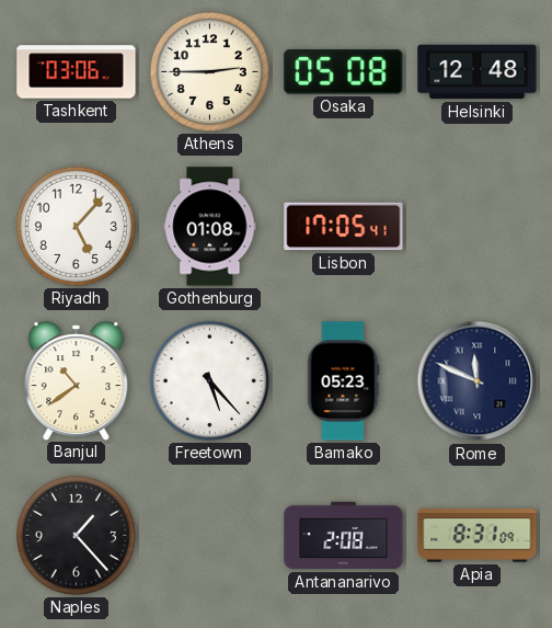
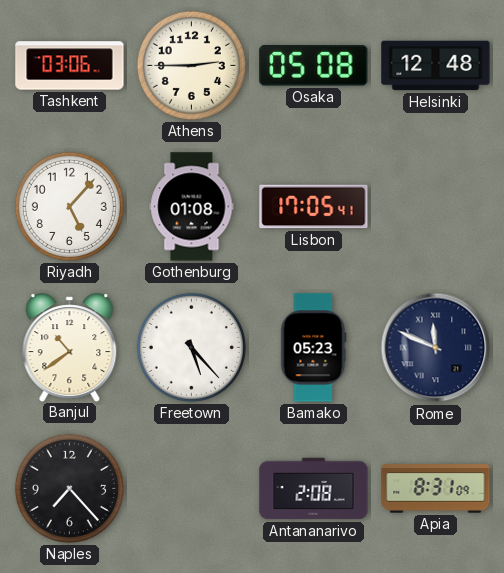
Naples: 1:23 -> 7:23
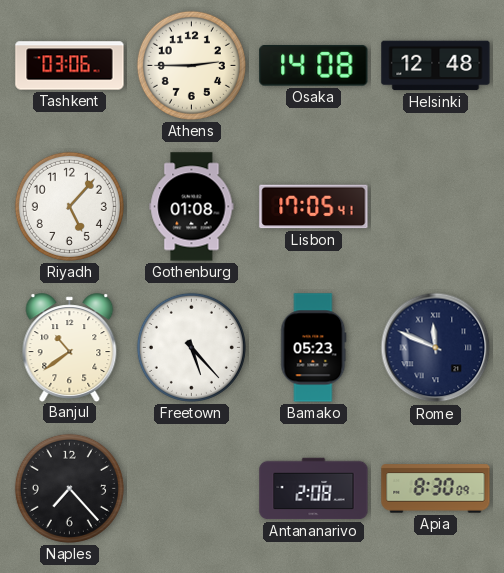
Osaka: 05:08 -> 14:08
Apia: 8:31 -> 8:30
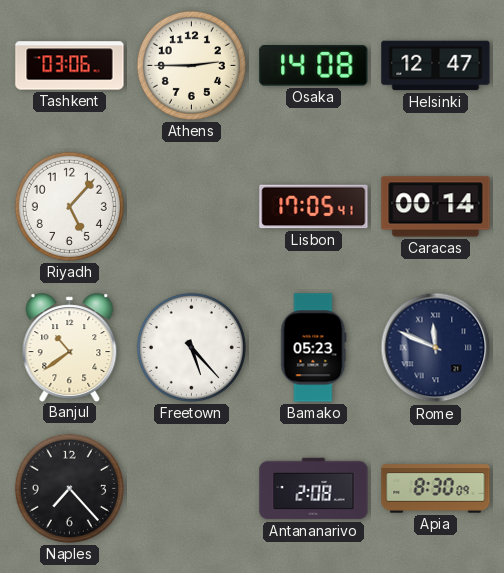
Helsinki: 12:48 -> 12:47
Gothenburg: 01:08 -> none
Caracas: none -> 00:14
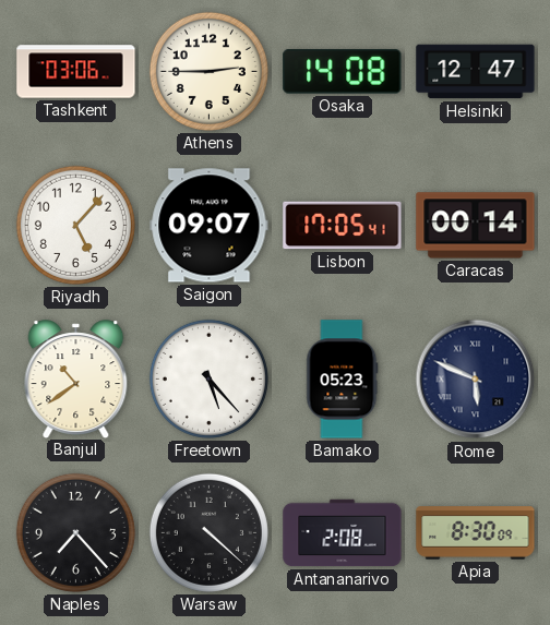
Saigon: none -> 09:07
Rome: 11:49 -> 5:49
Warsaw: none -> 4:22
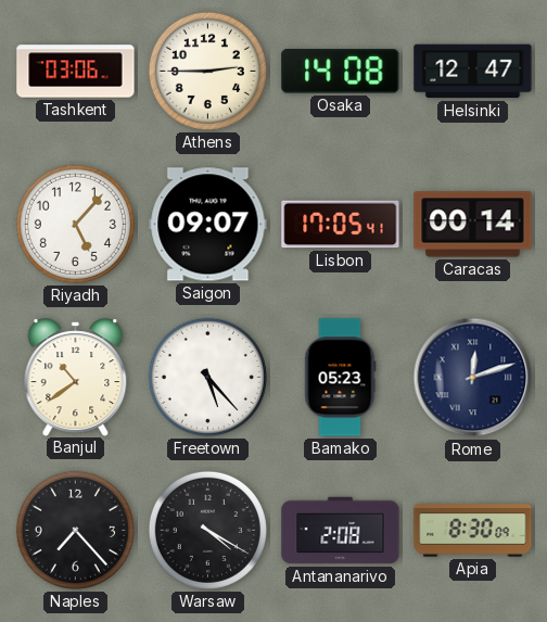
Rome: 5:49 -> 12:12
Warsaw: 4:22 -> 4:20
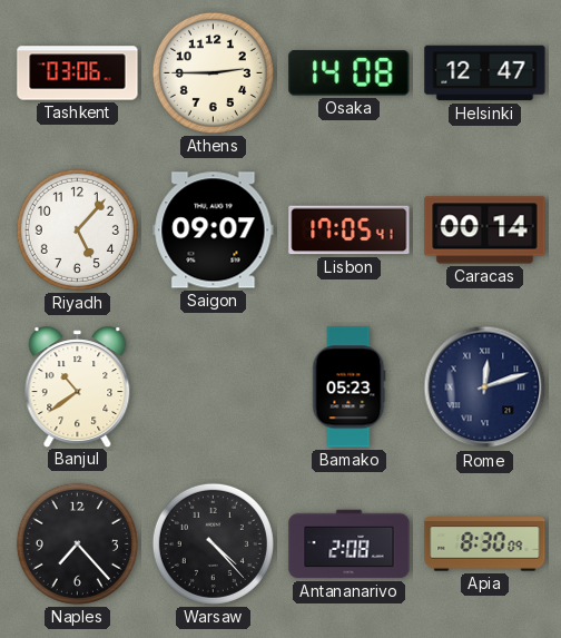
Freetown: 5:23 -> none
Warsaw: 4:20 -> 4:23
